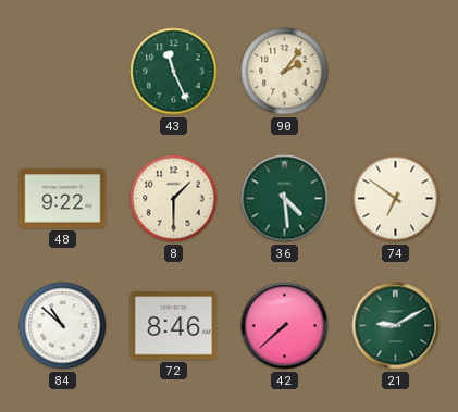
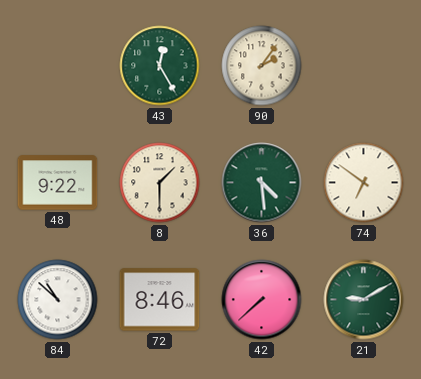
43: 11:26 -> 12:25
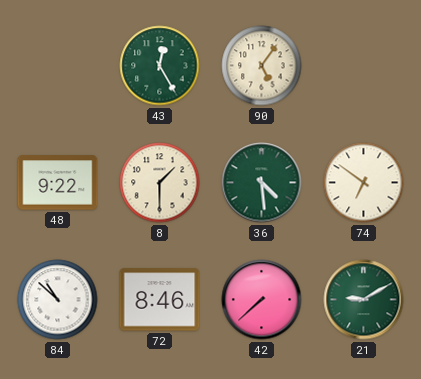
90: 2:06 -> 5:06
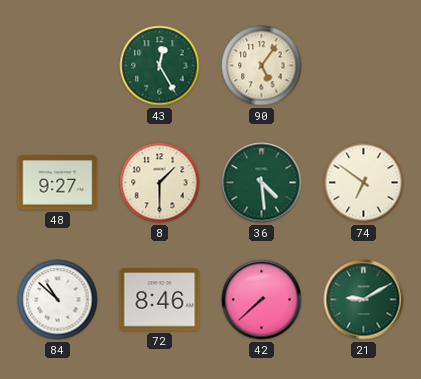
48: 9:22 -> 9:27
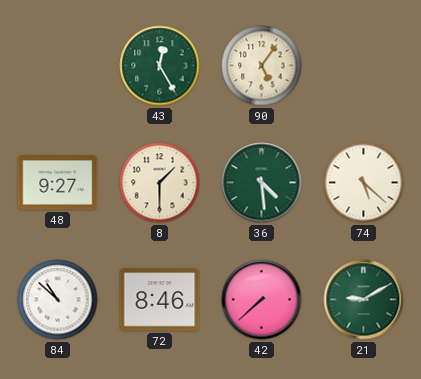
74: 6:51 -> 5:22
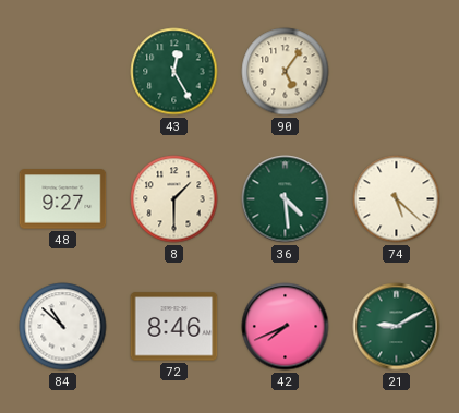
42: 7:38 -> 7:41
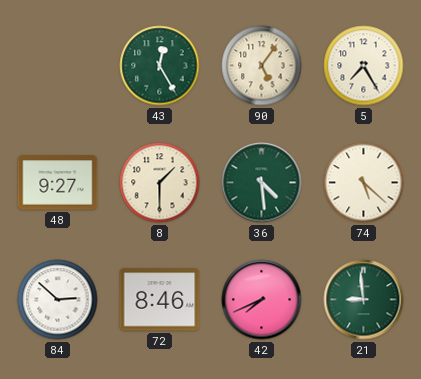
5: none -> 7:25
84: 10:52 -> 2:52
21: 9:10 -> 8:59
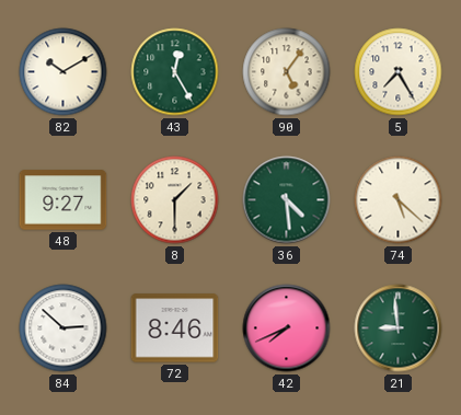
82: none -> 10:10
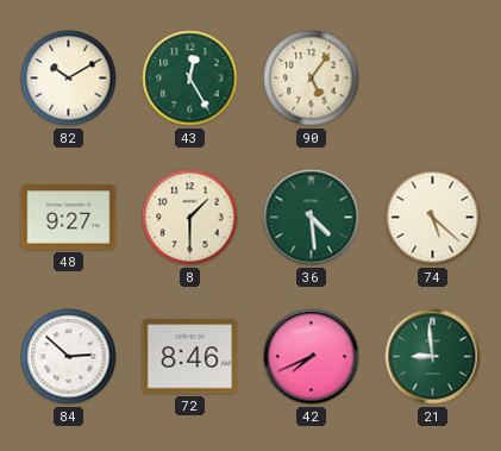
5: 7:25 -> none
